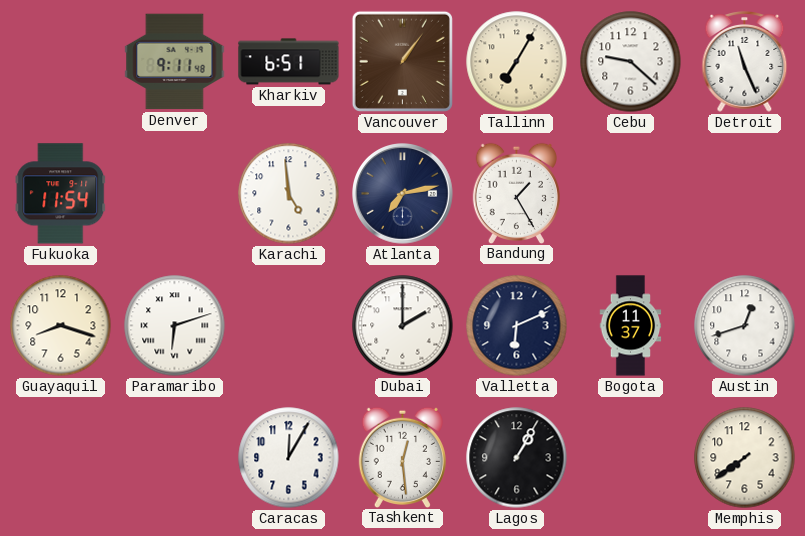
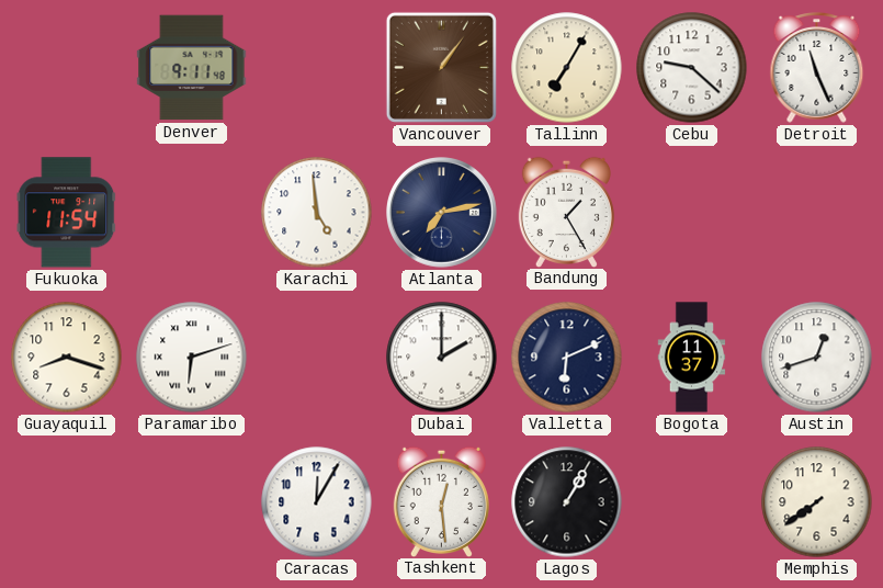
Kharkiv: 6:51 -> none
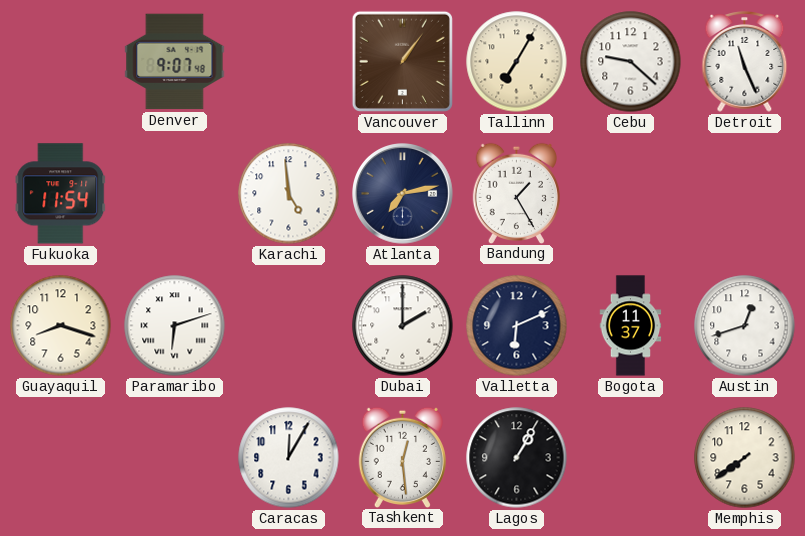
Denver: 9:11 -> 9:07
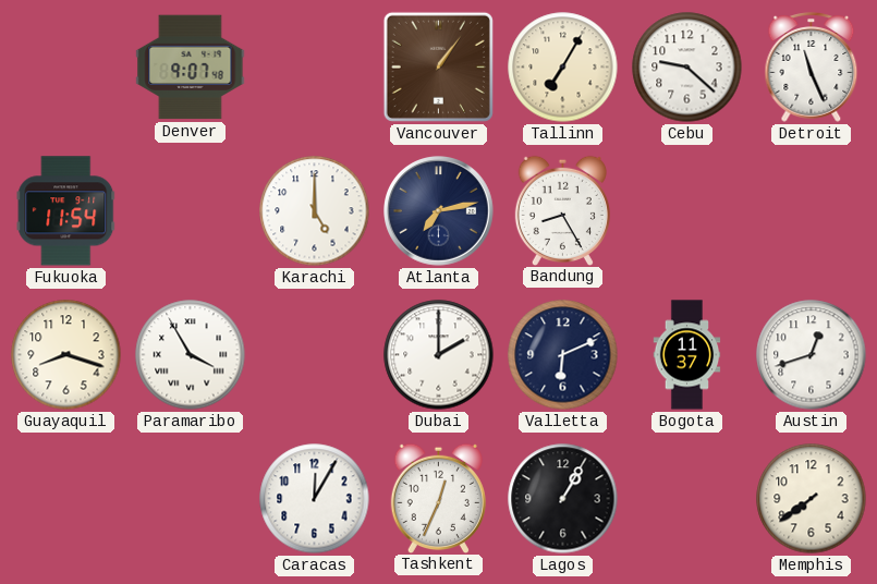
Karachi: 4:59 -> 5:00
Bandung: 1:25 -> 8:25
Paramaribo: 6:12 -> 3:55
Tashkent: 12:29 -> 12:34
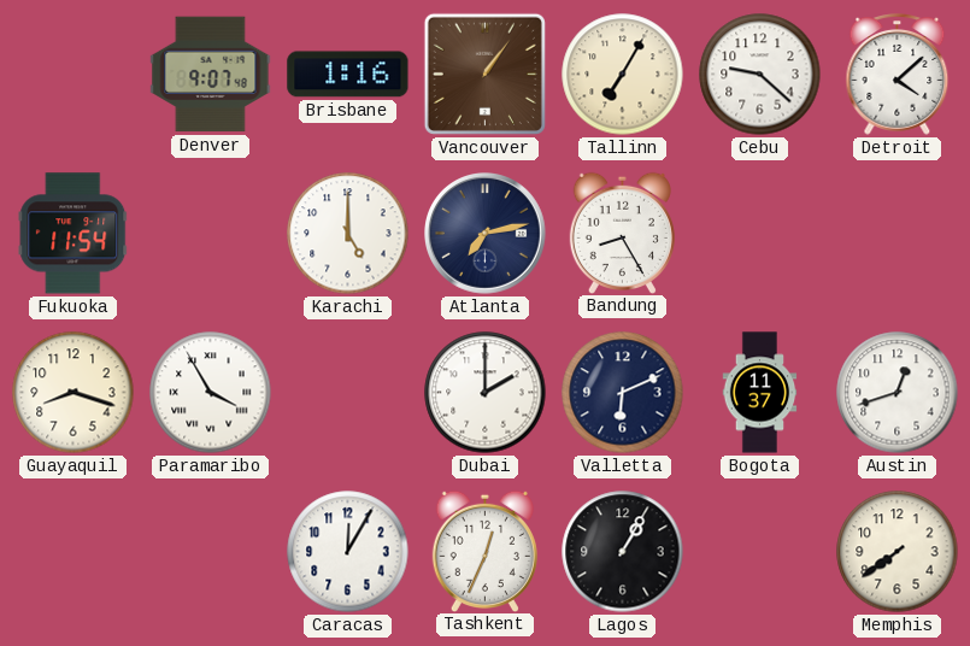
Brisbane: none -> 1:16
Detroit: 11:26 -> 4:08
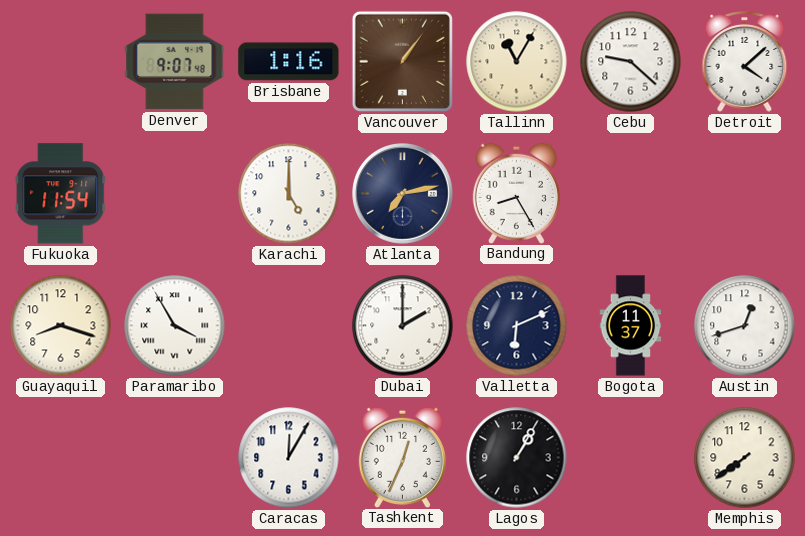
Tallinn: 7:05 -> 11:05
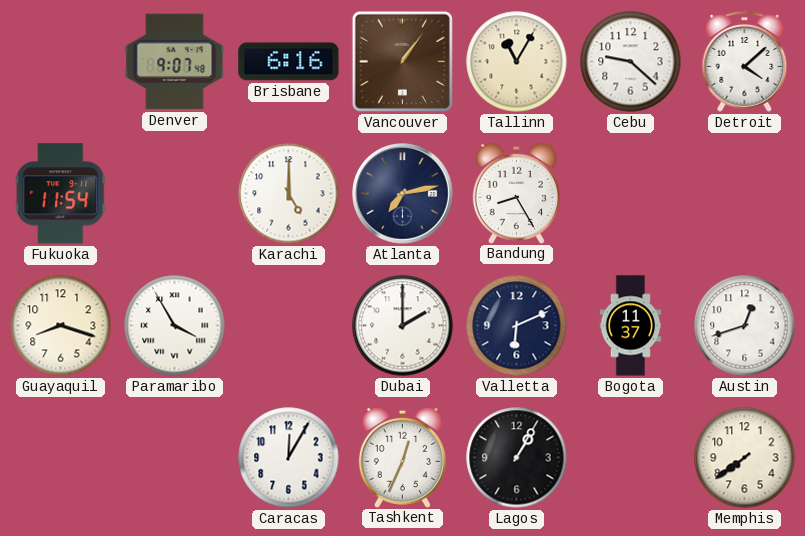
Brisbane: 1:16 -> 6:16
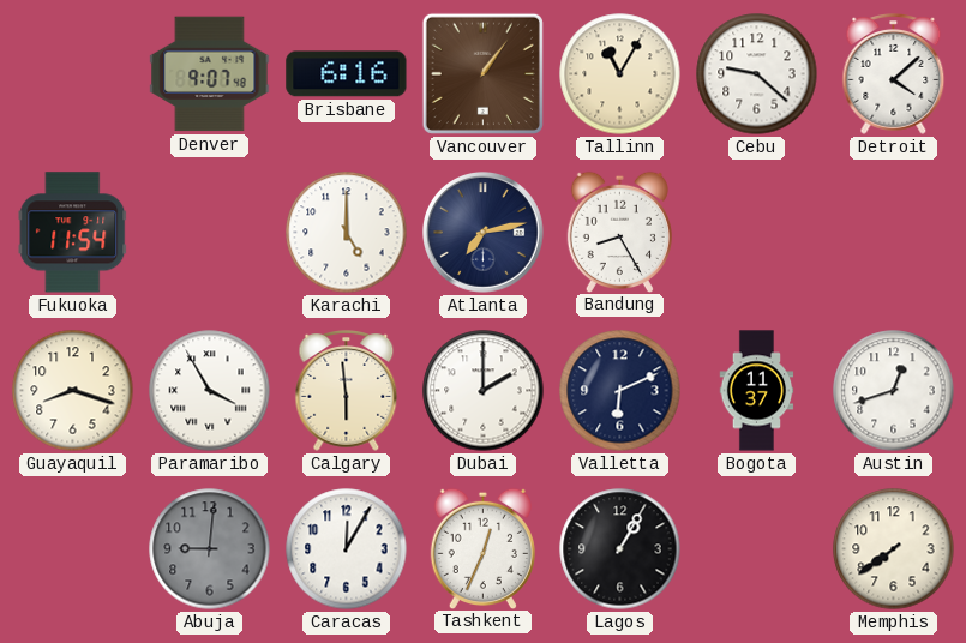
Calgary: none -> 5:59
Abuja: none -> 9:01
